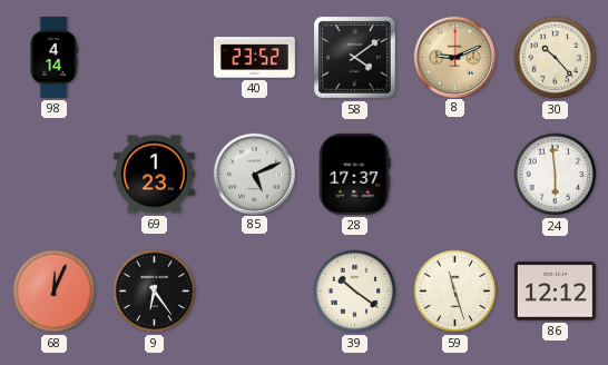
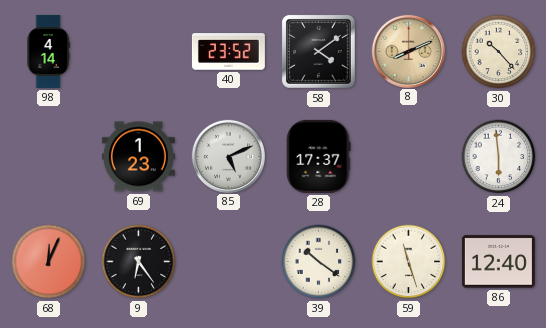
8: 9:11 -> 8:11
86: 12:12 -> 12:40
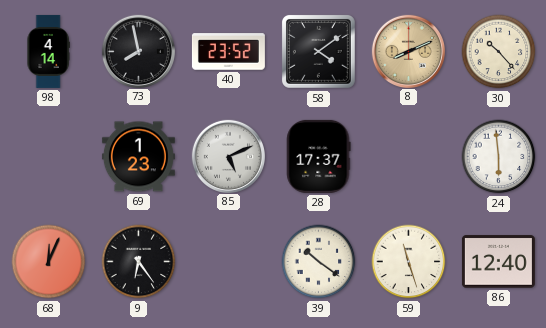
73: none -> 7:58
